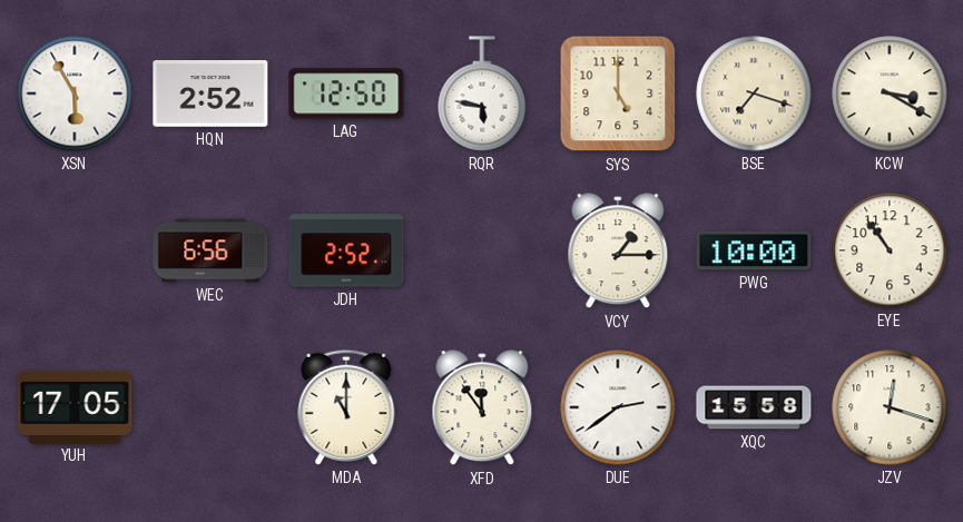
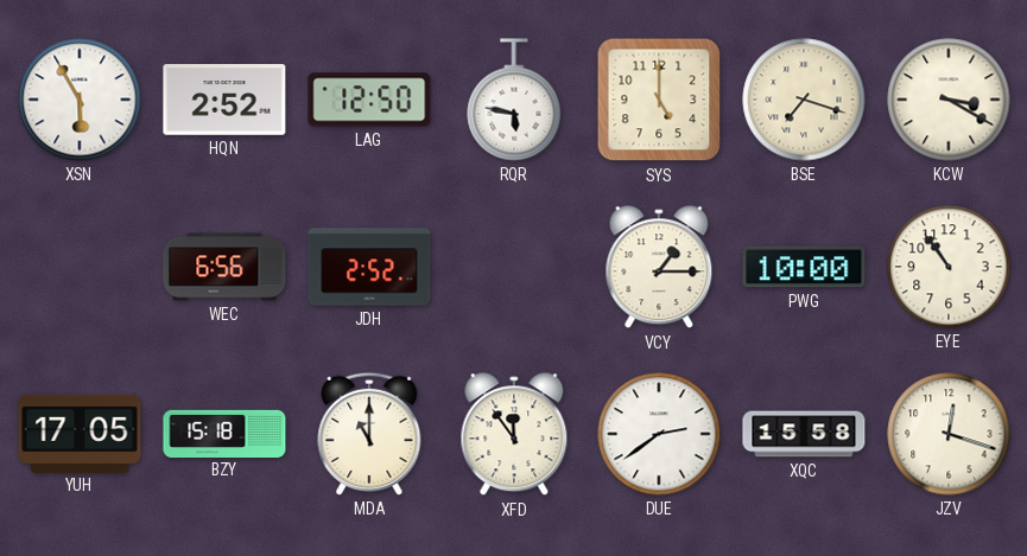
BZY: none -> 15:18
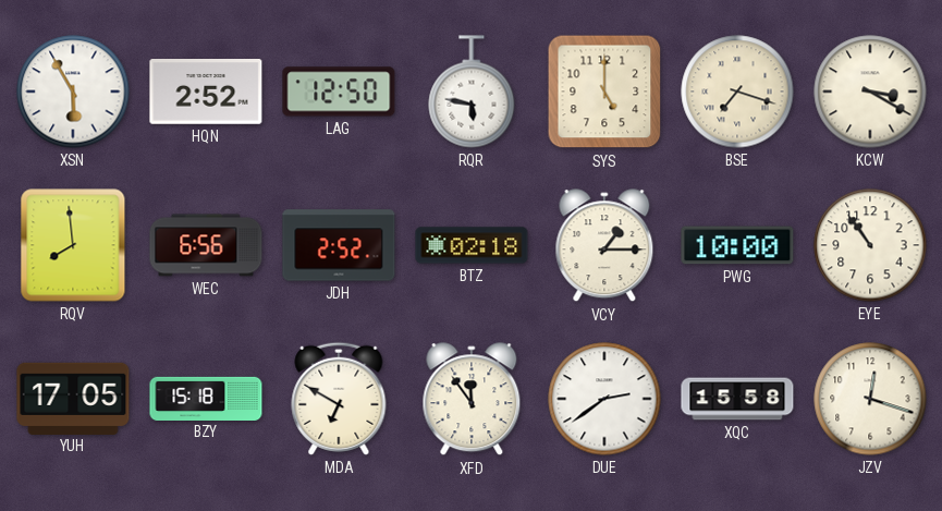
RQV: none -> 7:59
BTZ: none -> 02:18
MDA: 11:00 -> 6:50
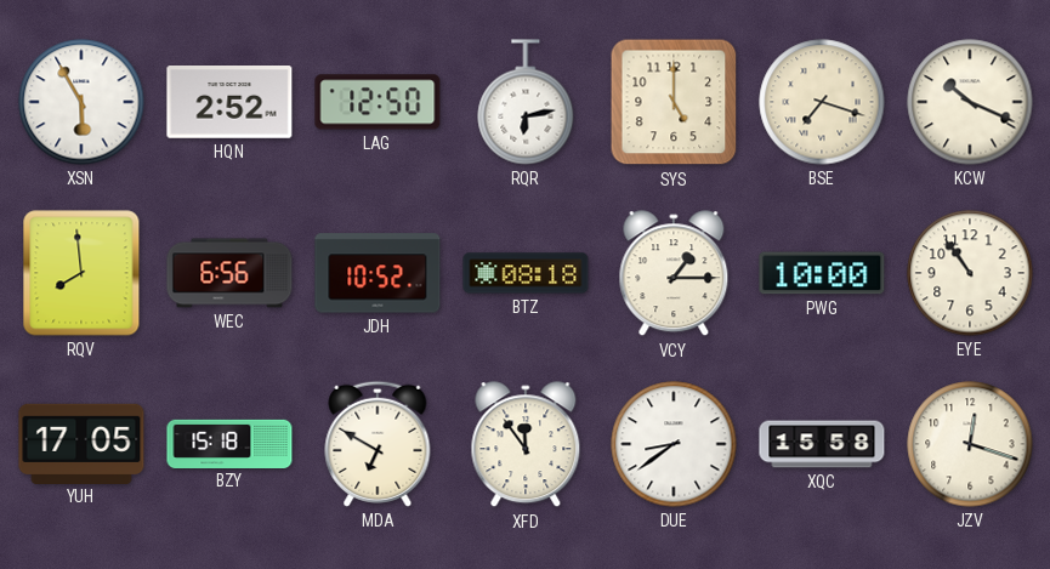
RQR: 5:47 -> 6:13
KCW: 3:20 -> 10:19
JDH: 2:52 -> 10:52
BTZ: 02:18 -> 08:18
DUE: 2:39 -> 8:39
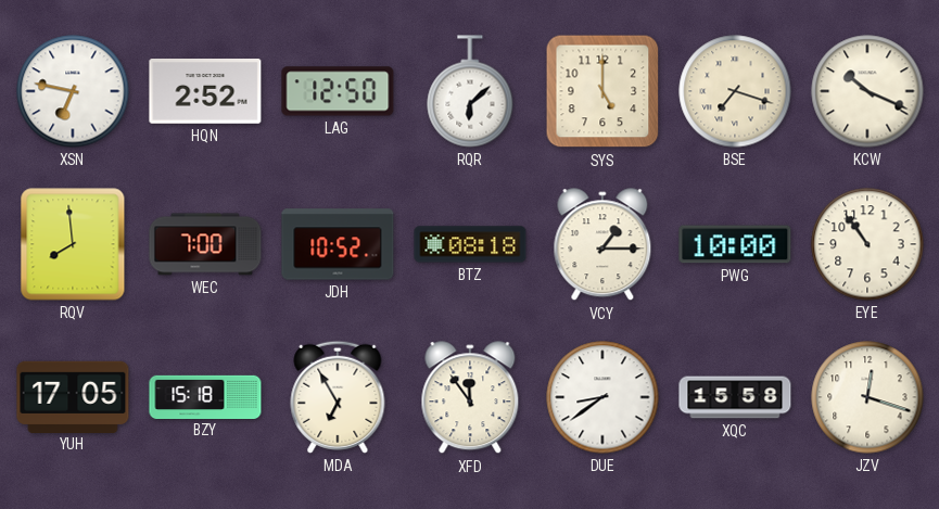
XSN: 5:55 -> 6:47
RQR: 6:13 -> 6:08
WEC: 6:56 -> 7:00
MDA: 6:50 -> 6:55
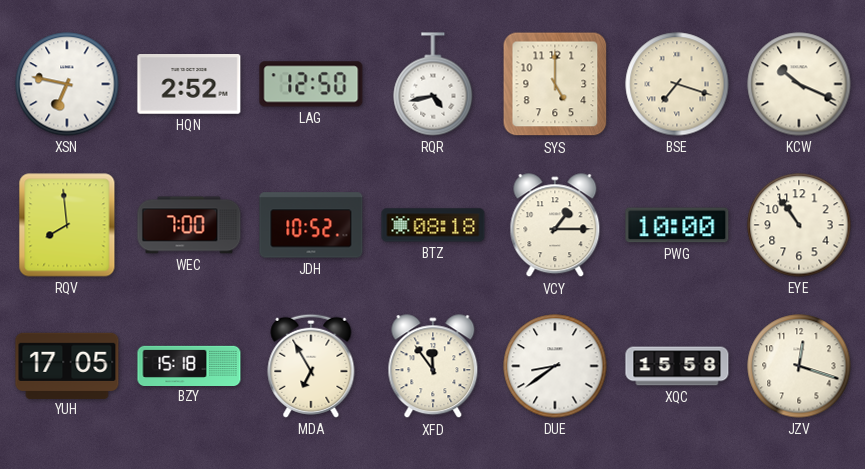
RQR: 6:08 -> 4:43
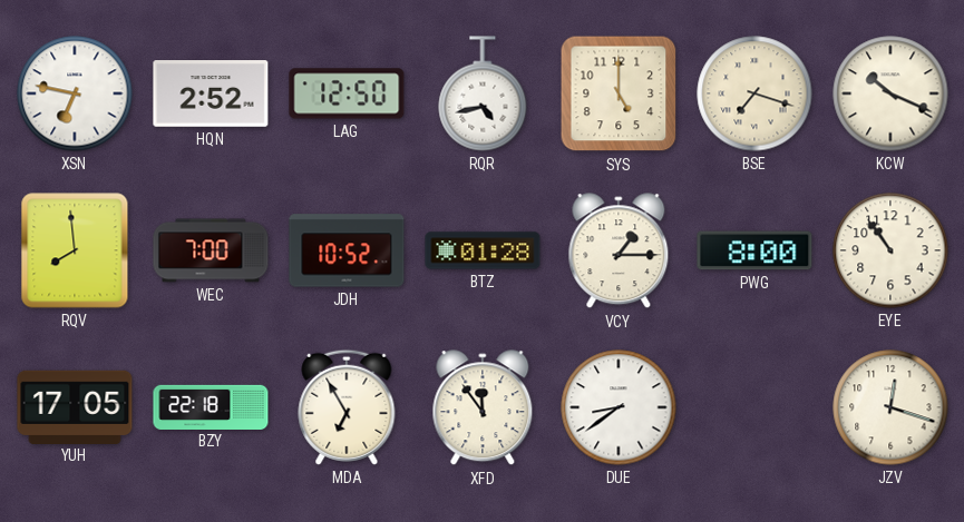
BTZ: 08:18 -> 01:28
PWG: 10:00 -> 8:00
BZY: 15:18 -> 22:18
XQC: 15:58 -> none
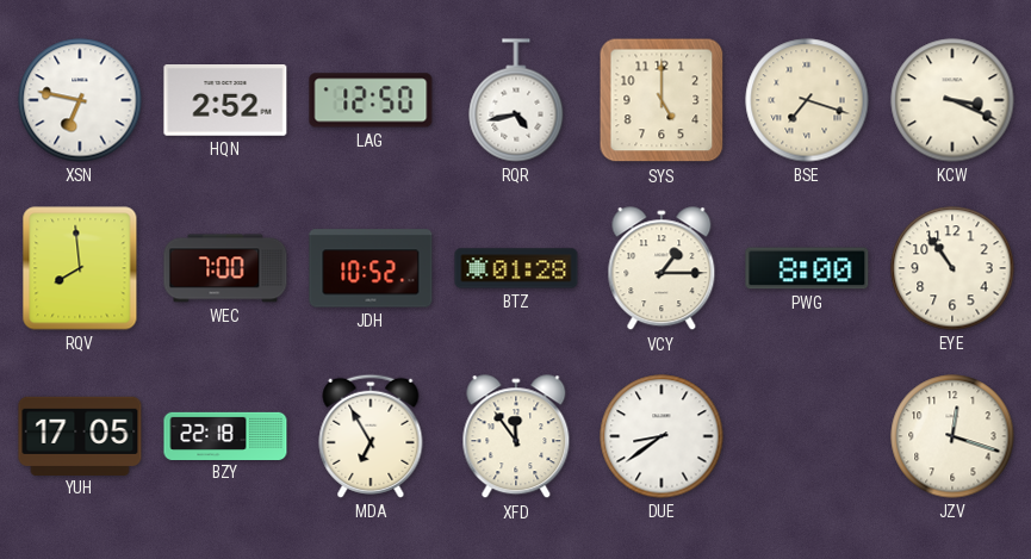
KCW: 10:19 -> 3:19
